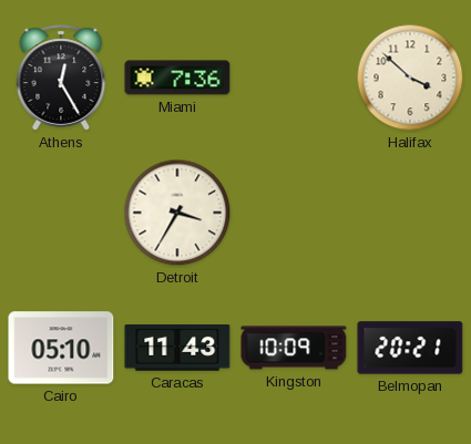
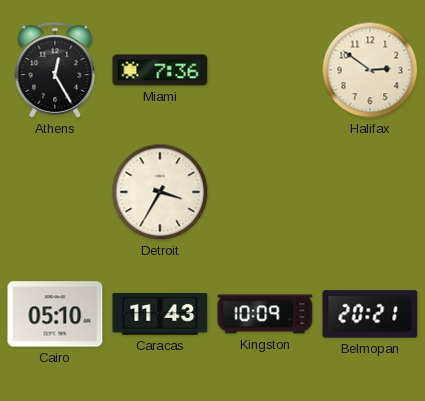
Halifax: 3:52 -> 2:51
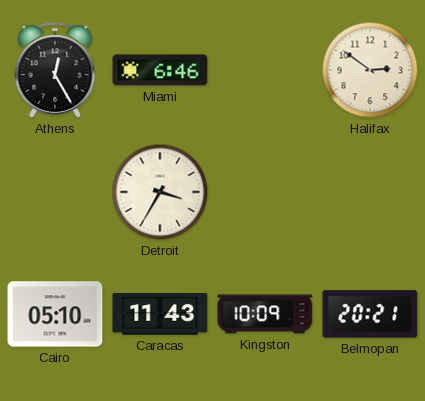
Miami: 7:36 -> 6:46
